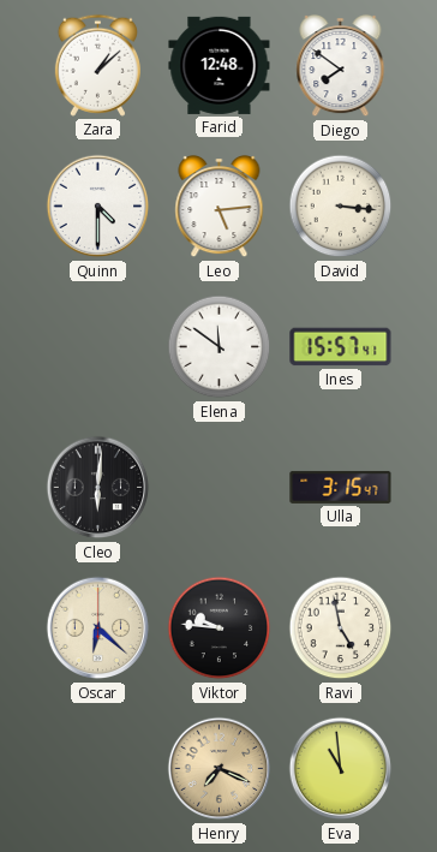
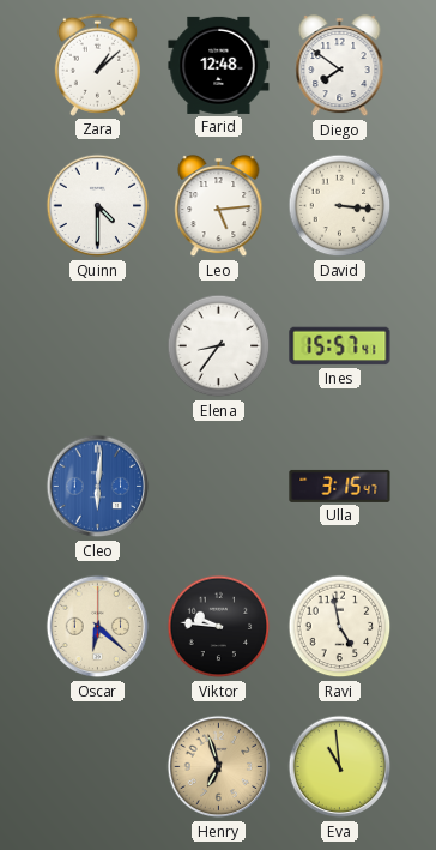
Elena: 11:51 -> 8:36
Cleo dial: black -> blue
Henry: 7:19 -> 6:57
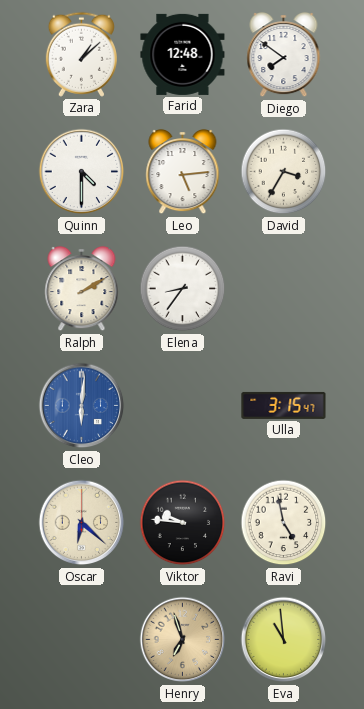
David: 3:16 -> 3:35
Ralph: none -> 2:10
Ines: 15:57 -> none
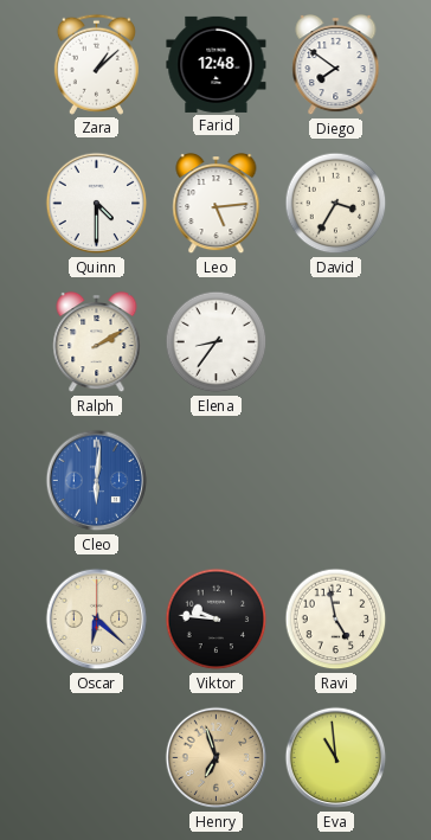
Ulla: 3:15 -> none
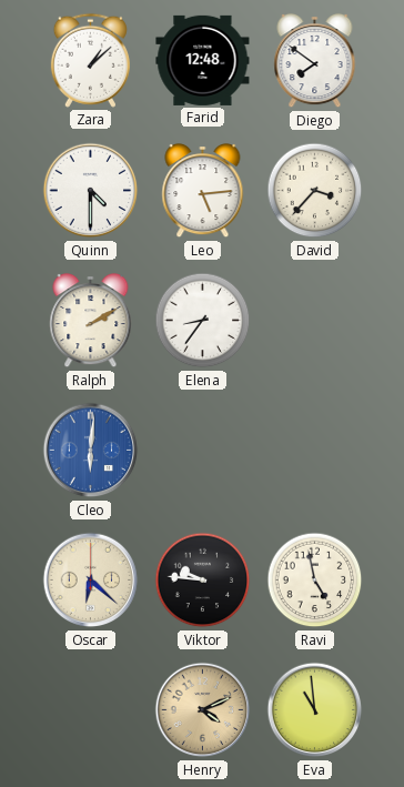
David: 3:35 -> 3:37
Henry: 6:57 -> 4:11
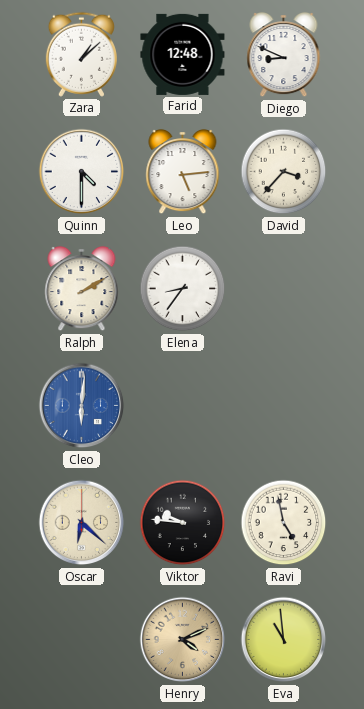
Diego: 7:51 -> 8:49
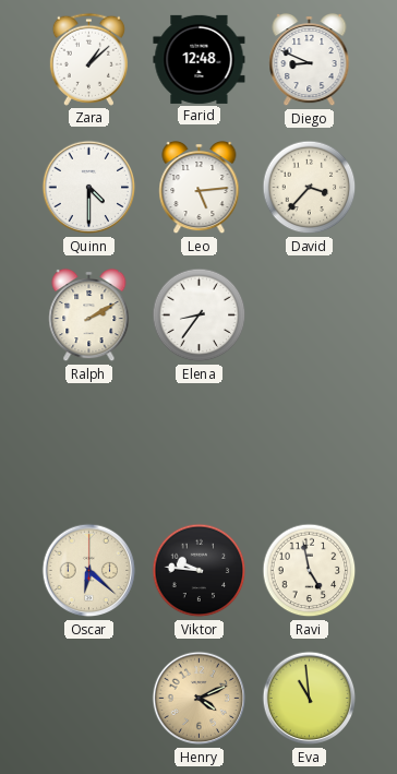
Cleo: 6:01 -> none
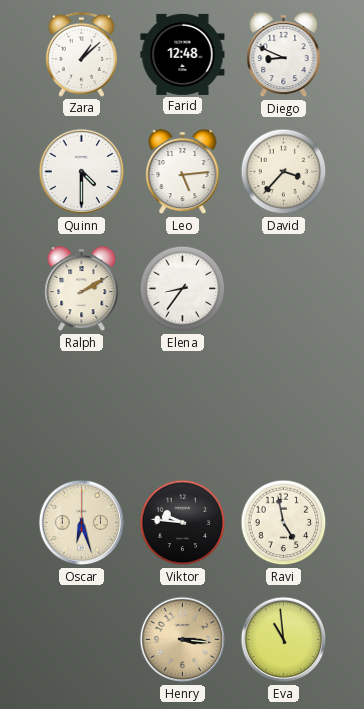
Oscar: 6:22 -> 6:27
Henry: 4:11 -> 3:16
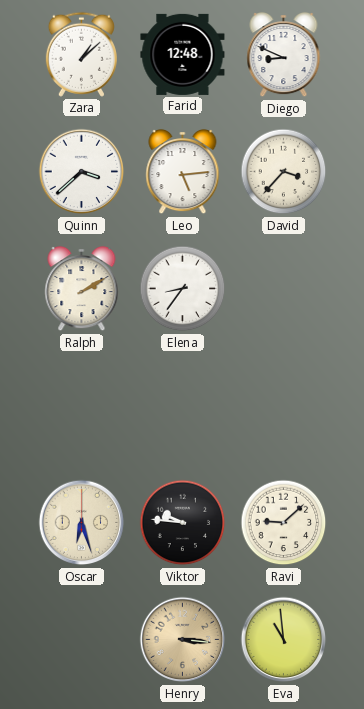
Quinn: 4:30 -> 3:38
Ravi: 4:58 -> 9:08
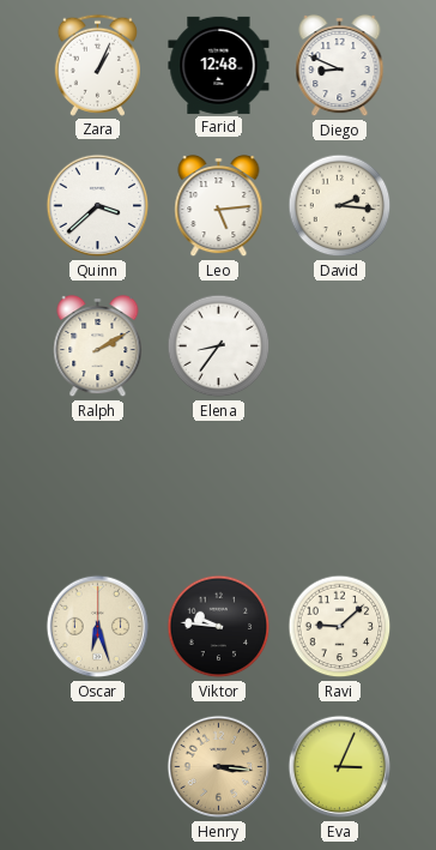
Zara: 1:08 -> 1:04
David: 3:37 -> 2:16
Eva: 10:59 -> 3:04
